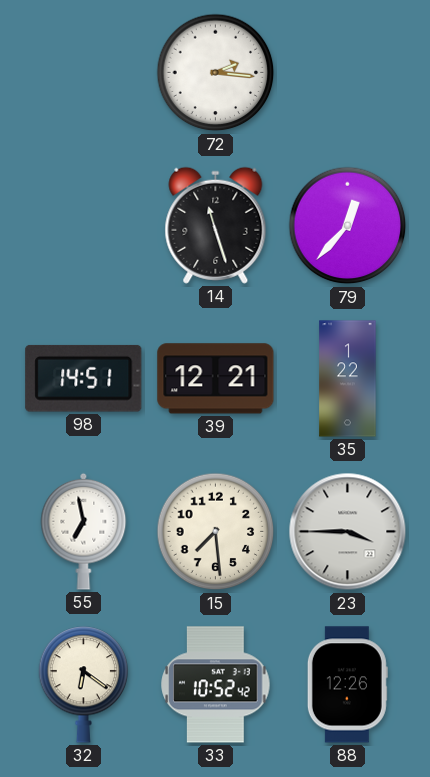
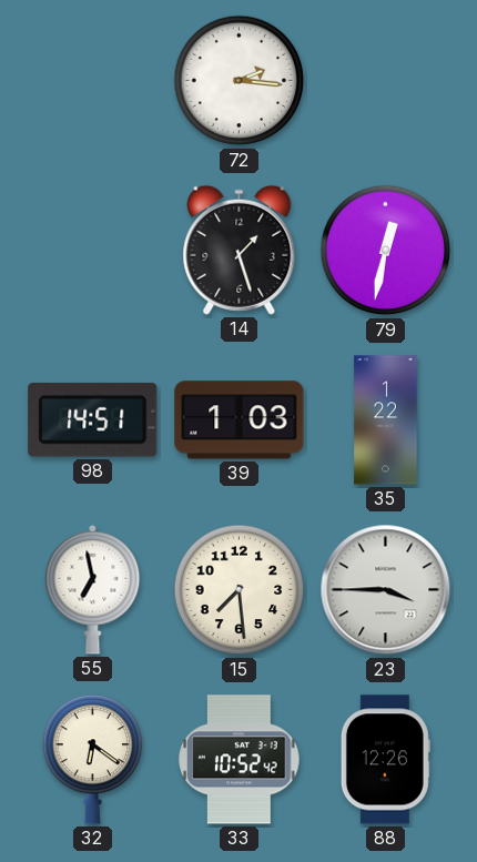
14: 11:27 -> 1:27
79: 12:37 -> 12:32
39: 12:21 -> 1:03
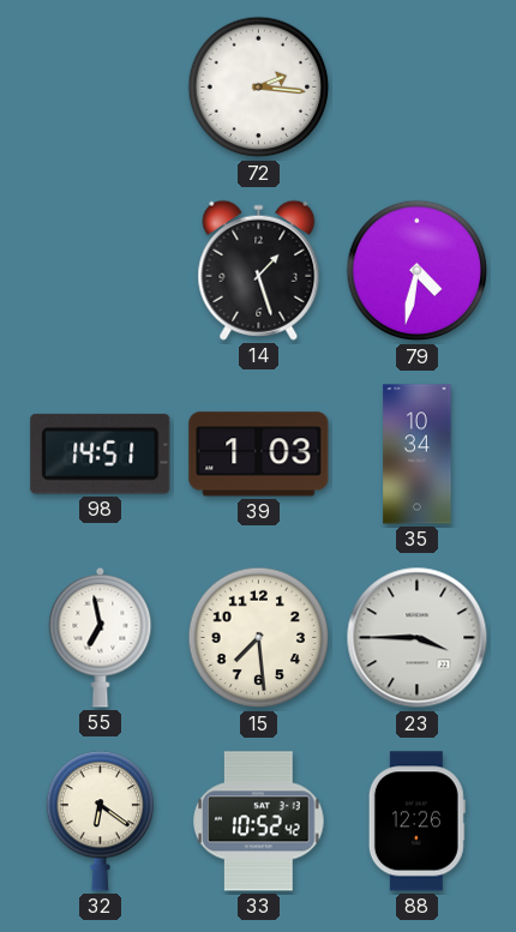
79: 12:32 -> 4:32
35: 1:22 -> 10:34
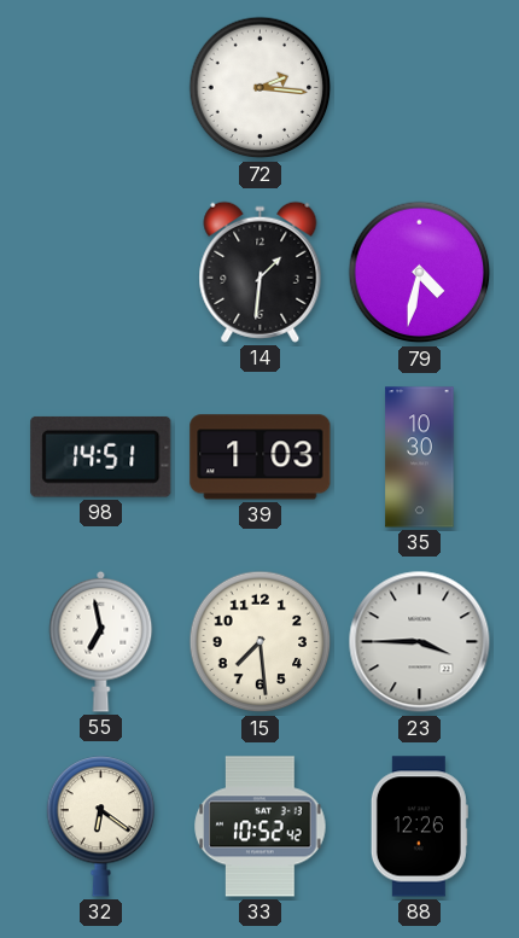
14: 1:27 -> 1:31
35: 10:34 -> 10:30
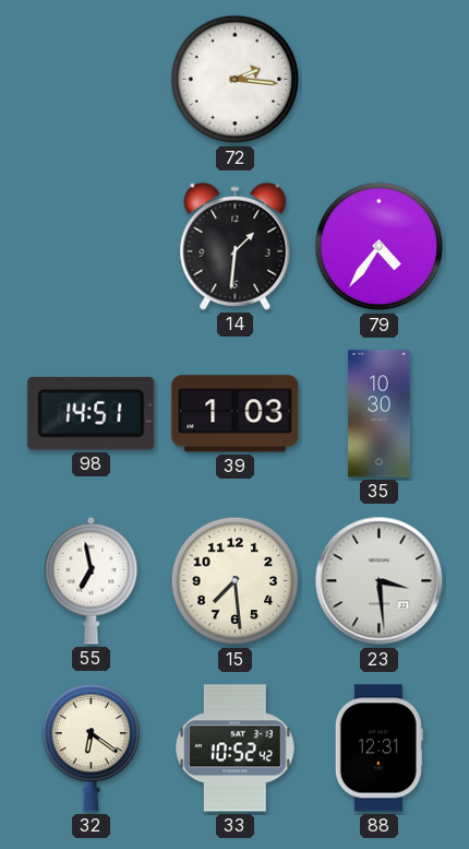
79: 4:32 -> 4:36
23: 3:45 -> 3:29
88: 12:26 -> 12:31
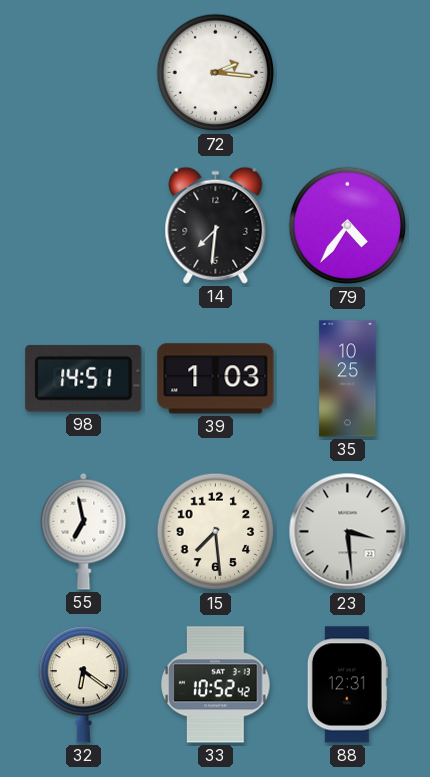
14: 1:31 -> 7:31
35: 10:30 -> 10:25
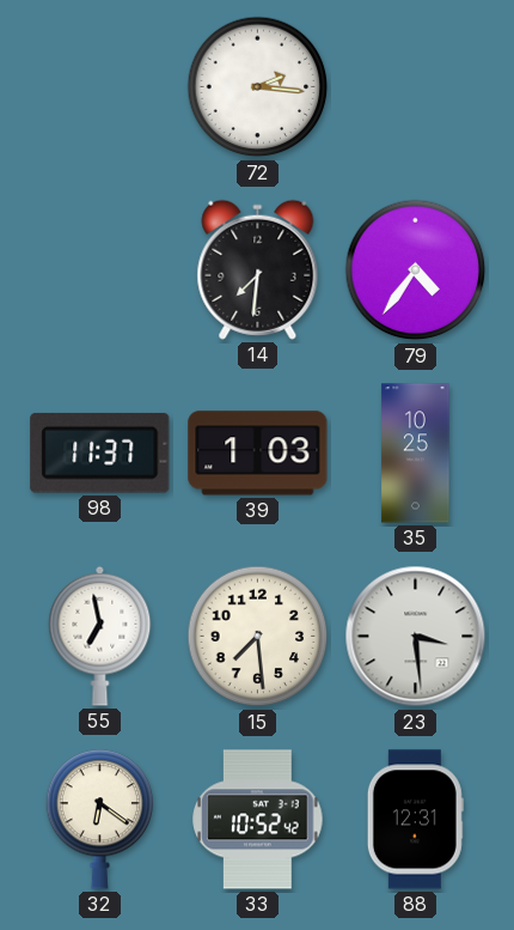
98: 14:51 -> 11:37
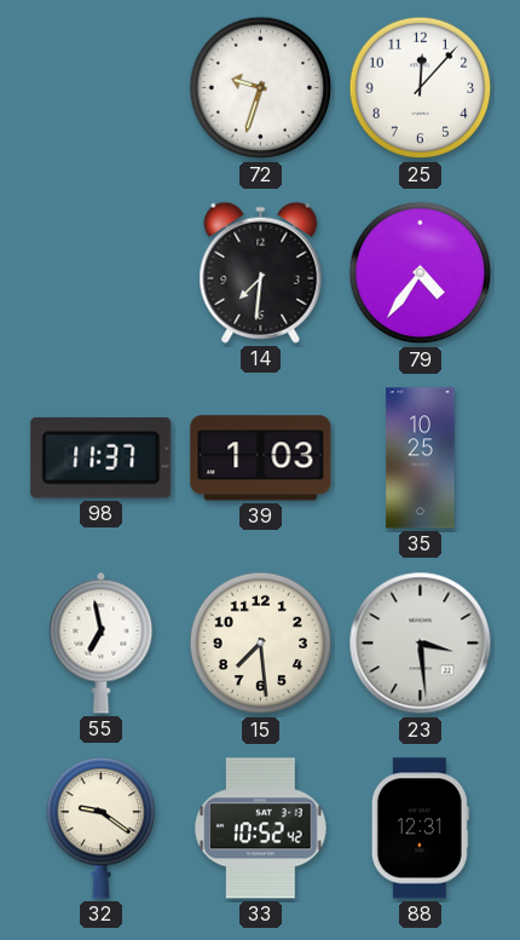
72: 2:16 -> 9:33
25: none -> 12:07
32: 6:21 -> 9:21
